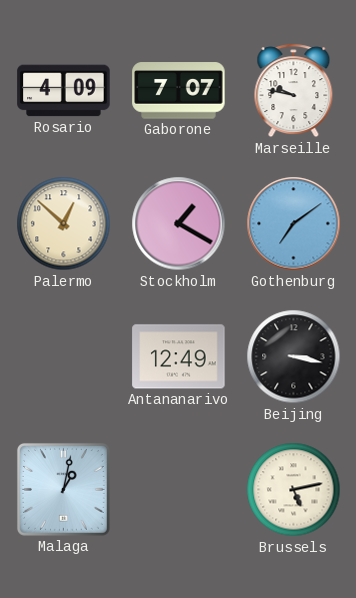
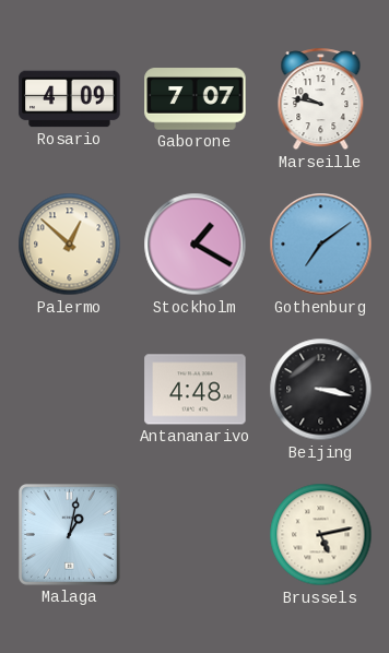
Antananarivo: 12:49 -> 4:48
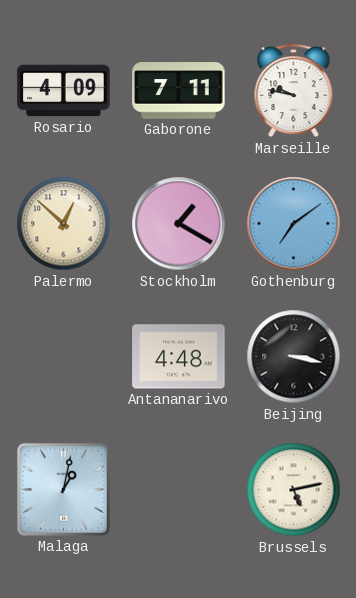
Gaborone: 7:07 -> 7:11
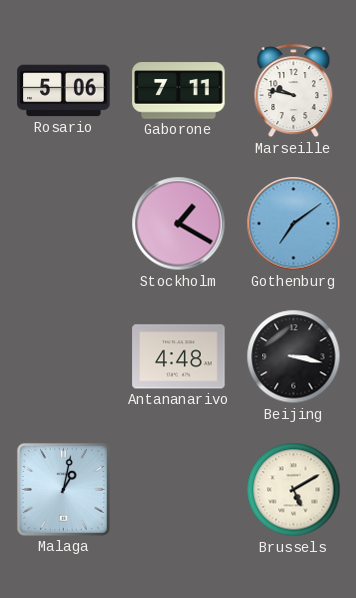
Rosario: 4:09 -> 5:06
Palermo: 12:52 -> none
Brussels: 5:13 -> 5:10
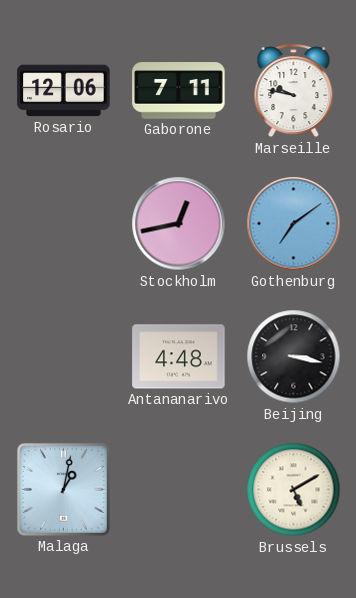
Rosario: 5:06 -> 12:06
Stockholm: 1:20 -> 12:43
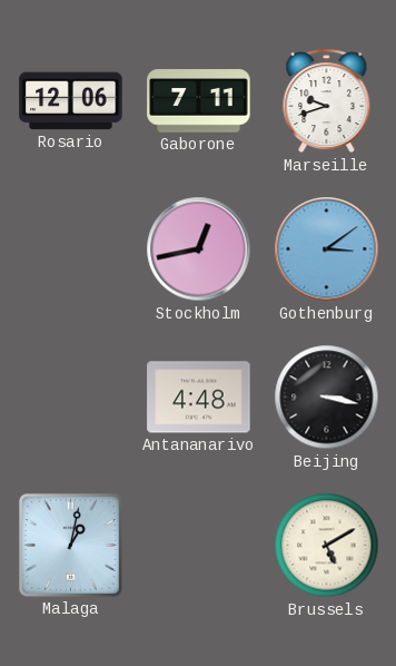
Marseille: 9:47 -> 9:42
Gothenburg: 7:09 -> 3:09
